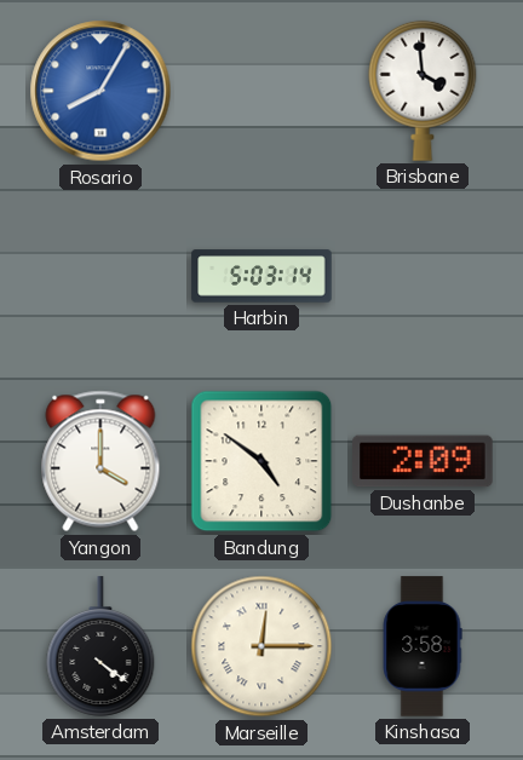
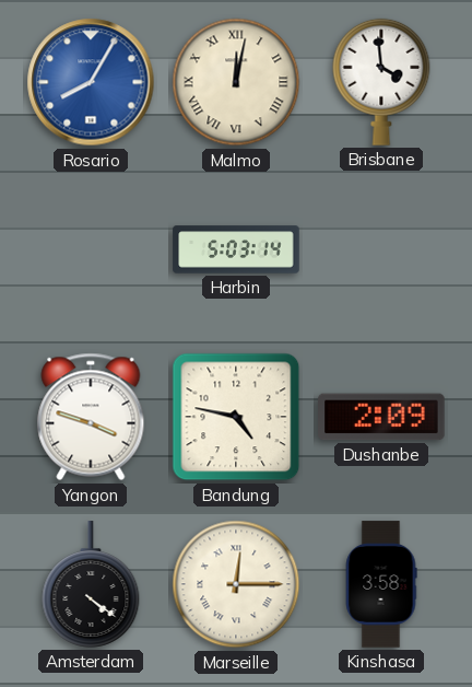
Malmo: none -> 12:02
Yangon: 4:00 -> 3:48
Bandung: 4:51 -> 4:47
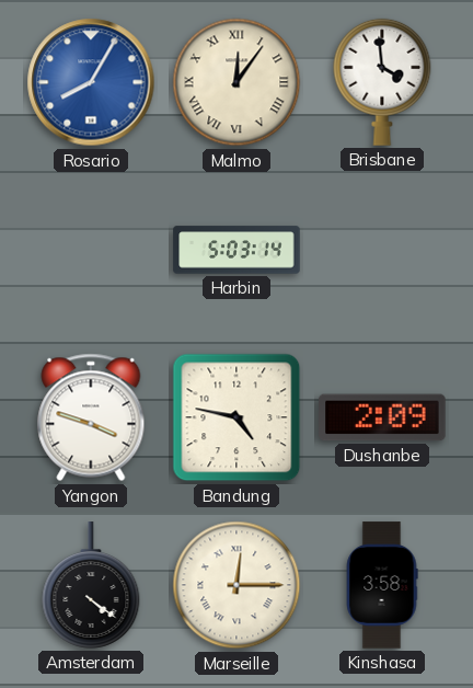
Malmo: 12:02 -> 12:06
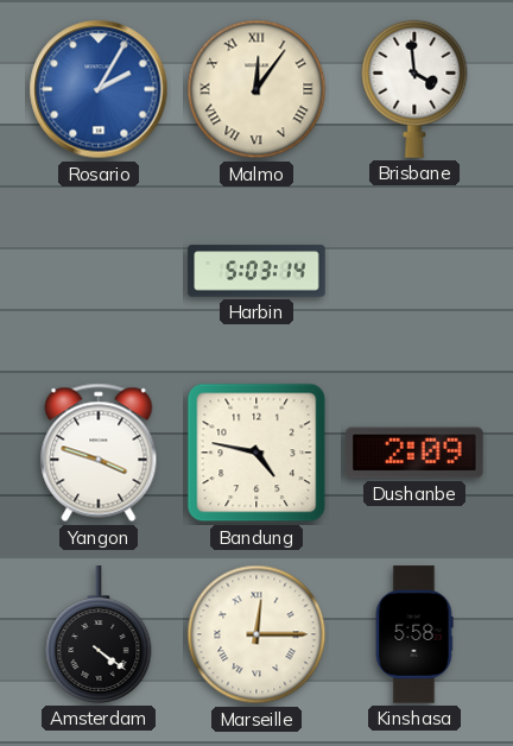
Rosario: 8:05 -> 2:05
Kinshasa: 3:58 -> 5:58
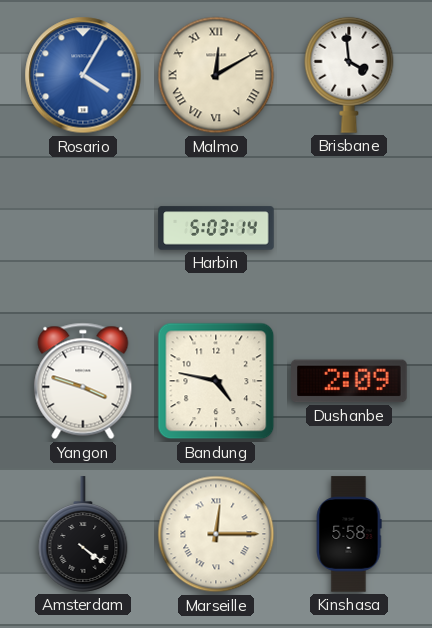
Rosario: 2:05 -> 4:05
Malmo: 12:06 -> 12:10
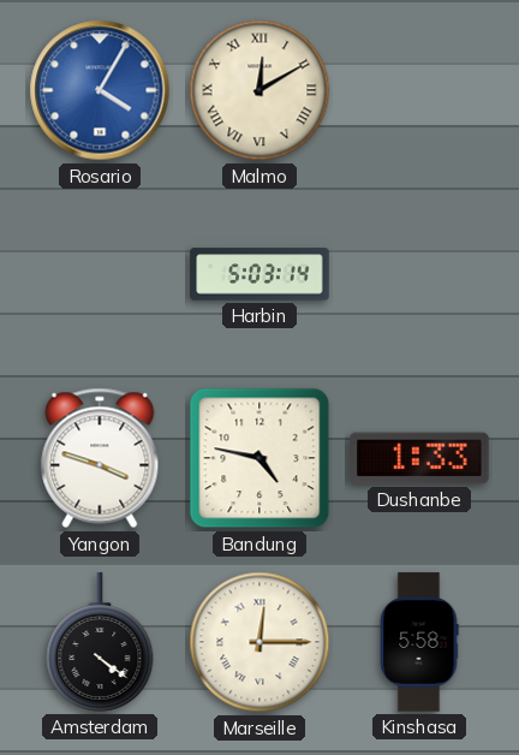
Brisbane: 3:59 -> none
Dushanbe: 2:09 -> 1:33
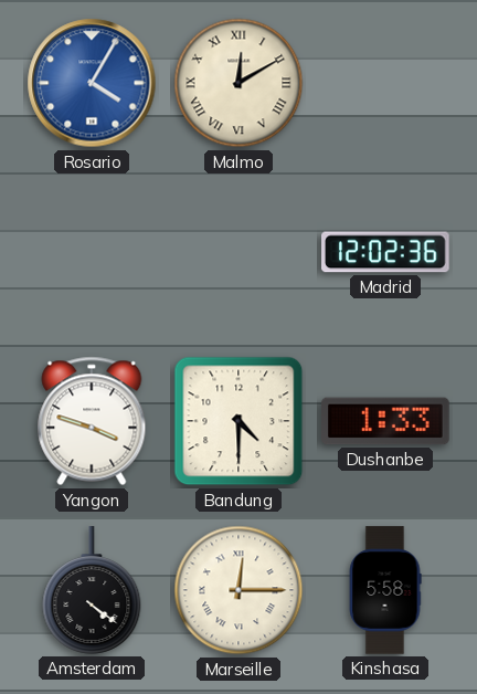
Harbin: 5:03 -> none
Madrid: none -> 12:02
Bandung: 4:47 -> 4:30
